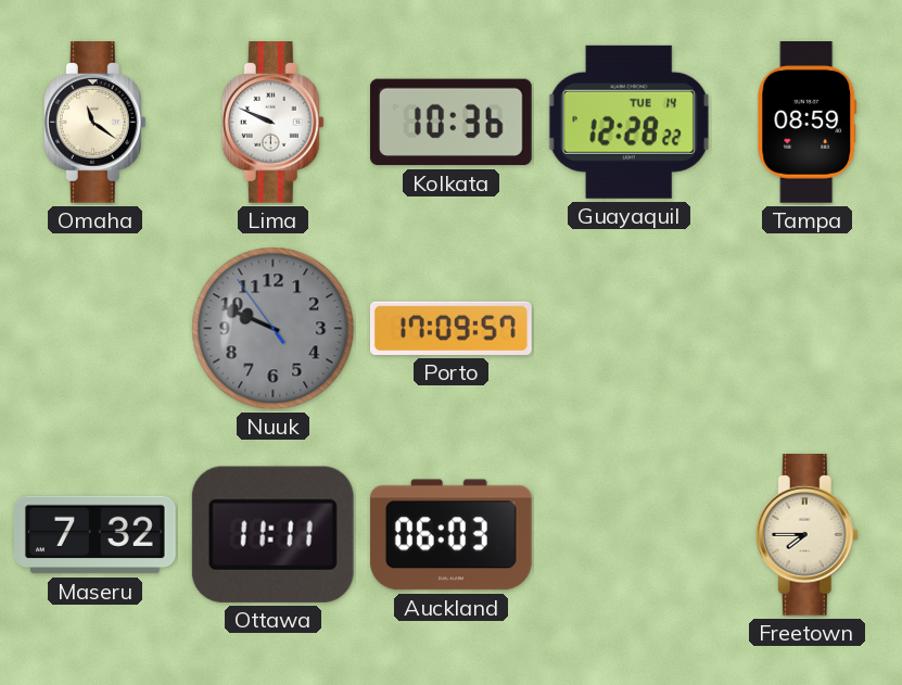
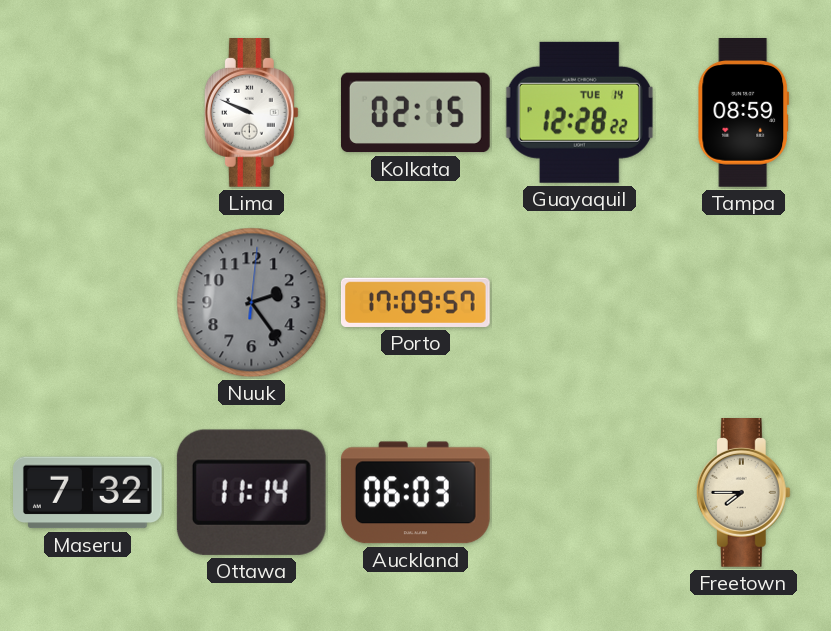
Omaha: 11:21 -> none
Kolkata: 10:36 -> 02:15
Nuuk: 9:48 -> 2:24
Ottawa: 11:11 -> 11:14
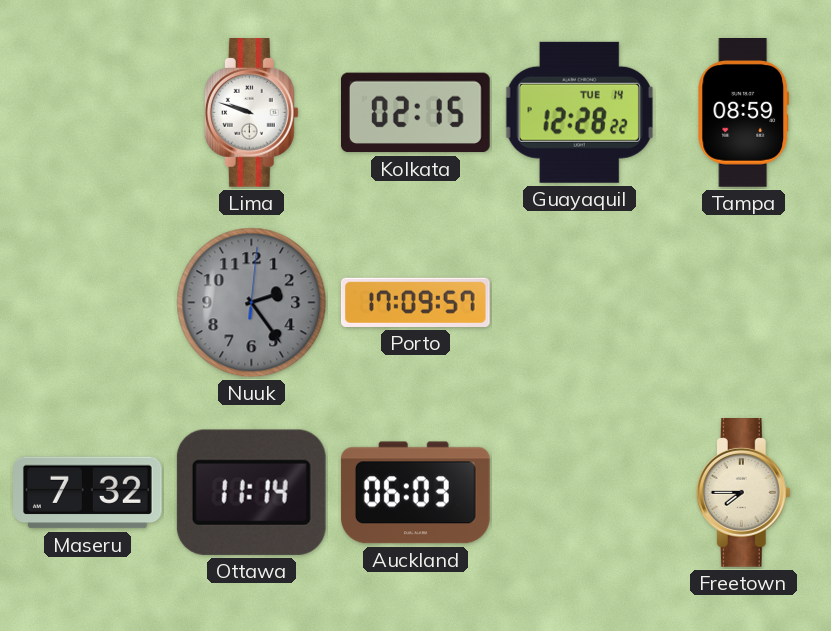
Lima: 9:49 -> 9:48
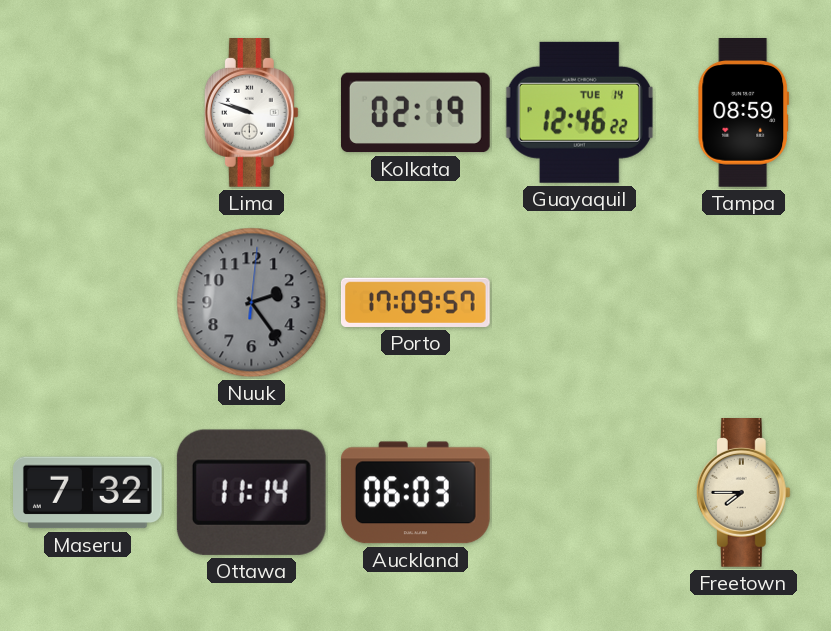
Kolkata: 02:15 -> 02:19
Guayaquil: 12:28 -> 12:46
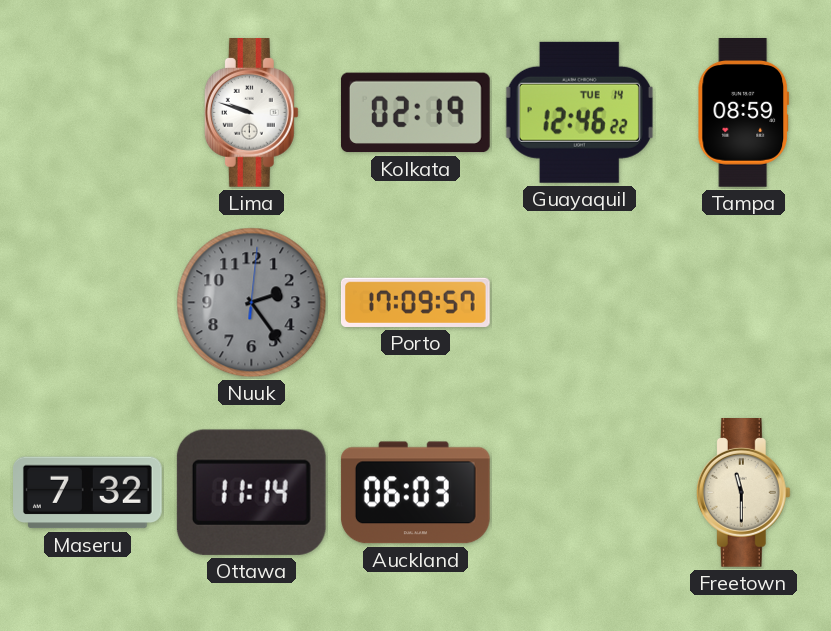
Freetown: 7:45 -> 11:30
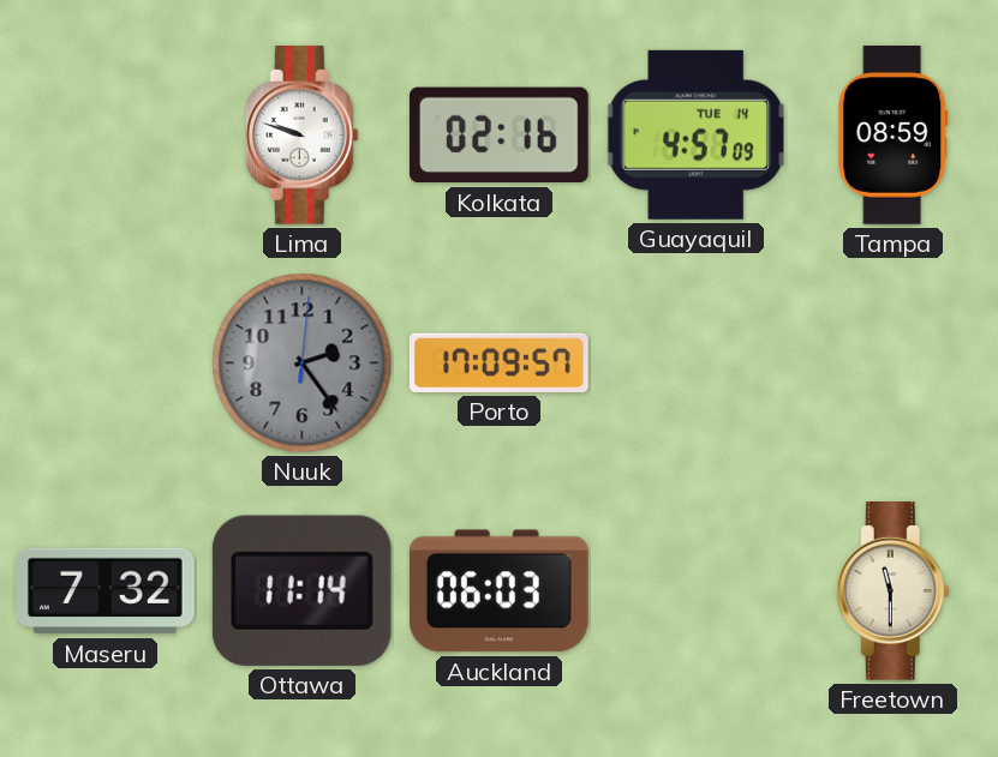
Kolkata: 02:19 -> 02:16
Guayaquil: 12:46 -> 4:57
